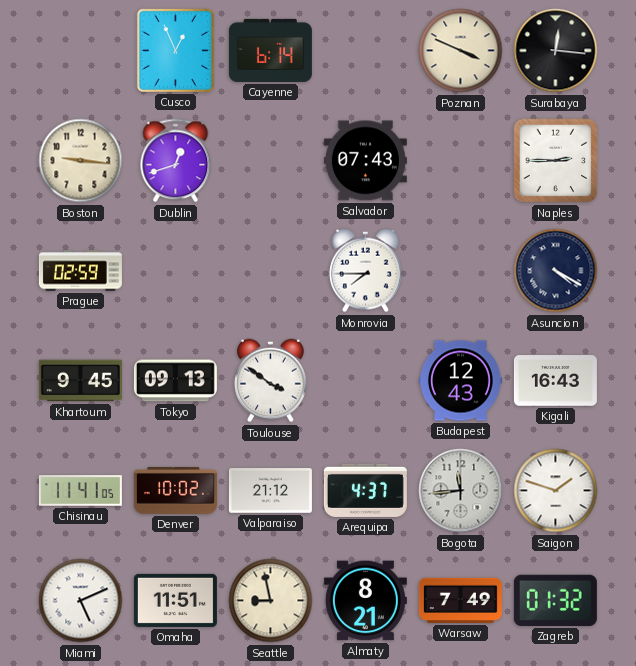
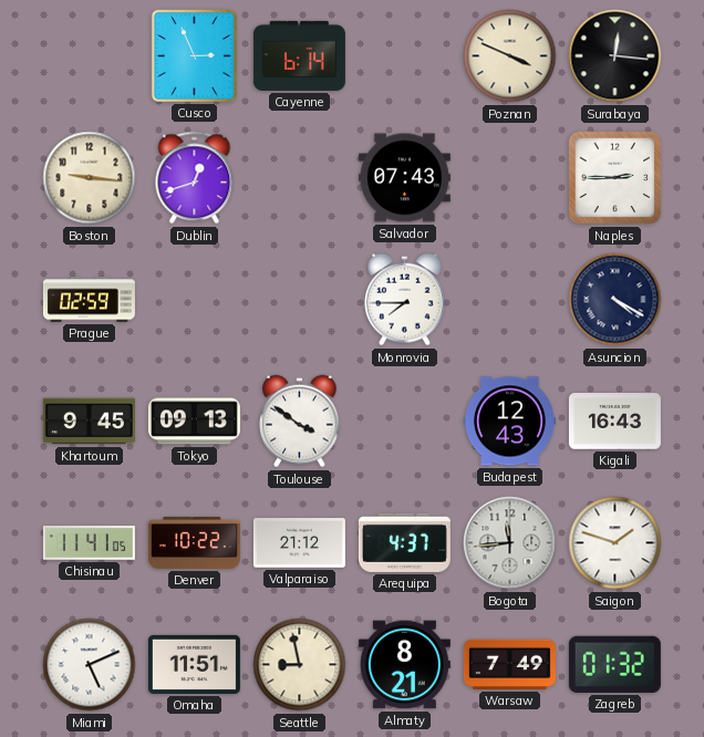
Cusco: 12:56 -> 2:56
Denver: 10:02 -> 10:22
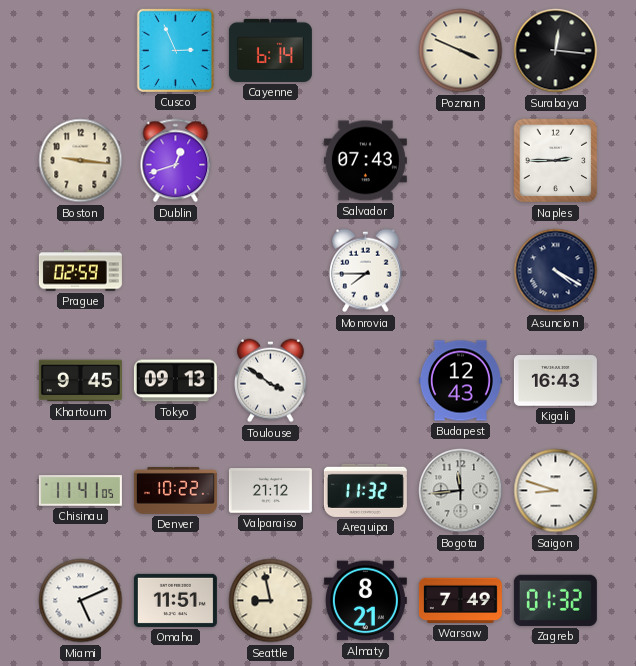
Arequipa: 4:37 -> 11:32
Saigon: 1:48 -> 8:48
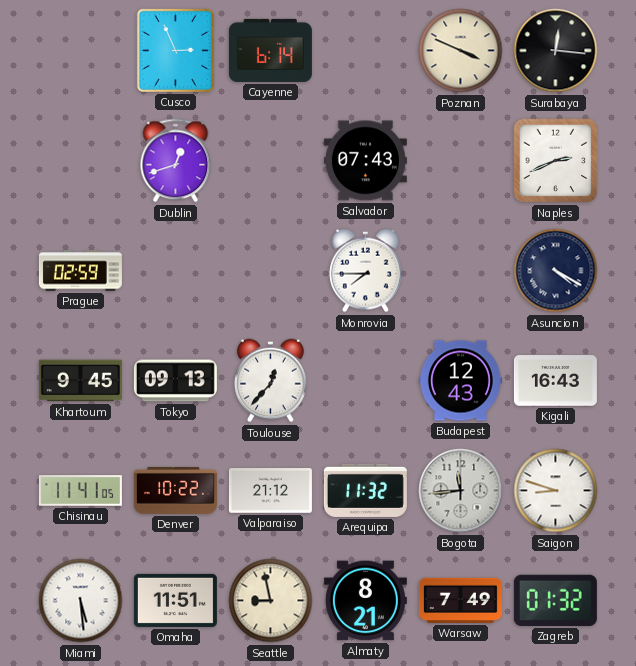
Boston: 9:16 -> none
Naples: 2:45 -> 2:41
Toulouse: 3:51 -> 12:37
Miami: 5:11 -> 5:29
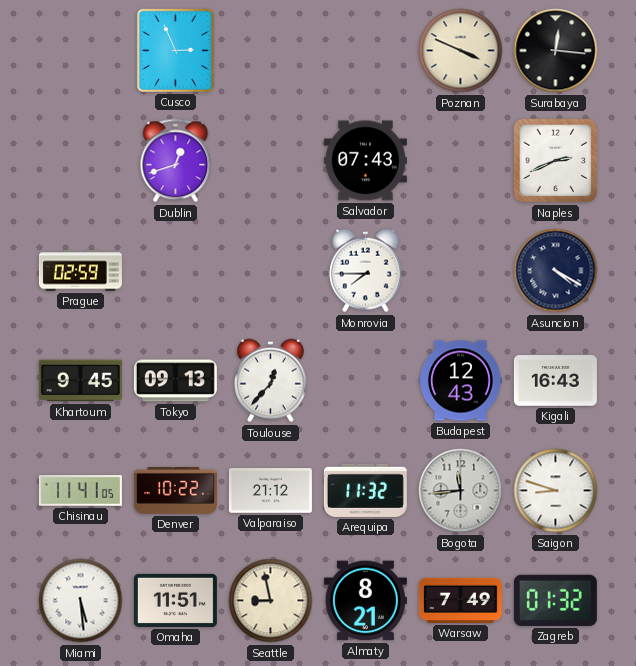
Cayenne: 6:14 -> none
